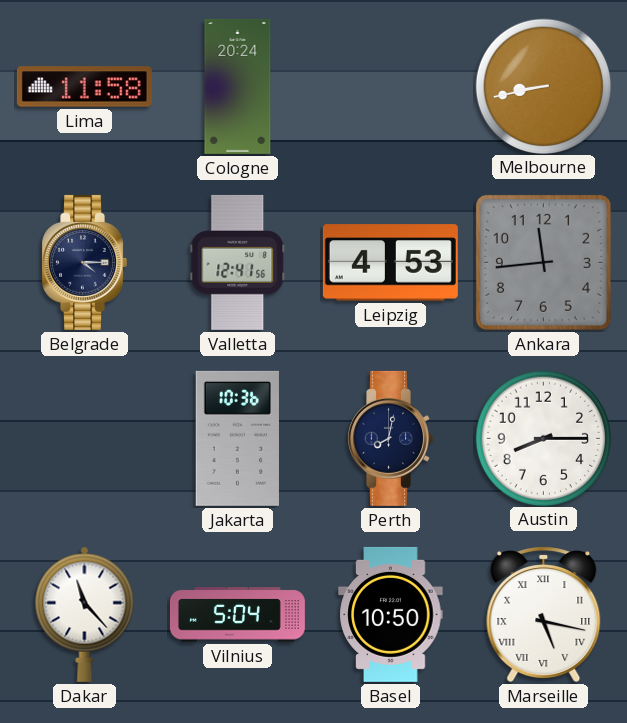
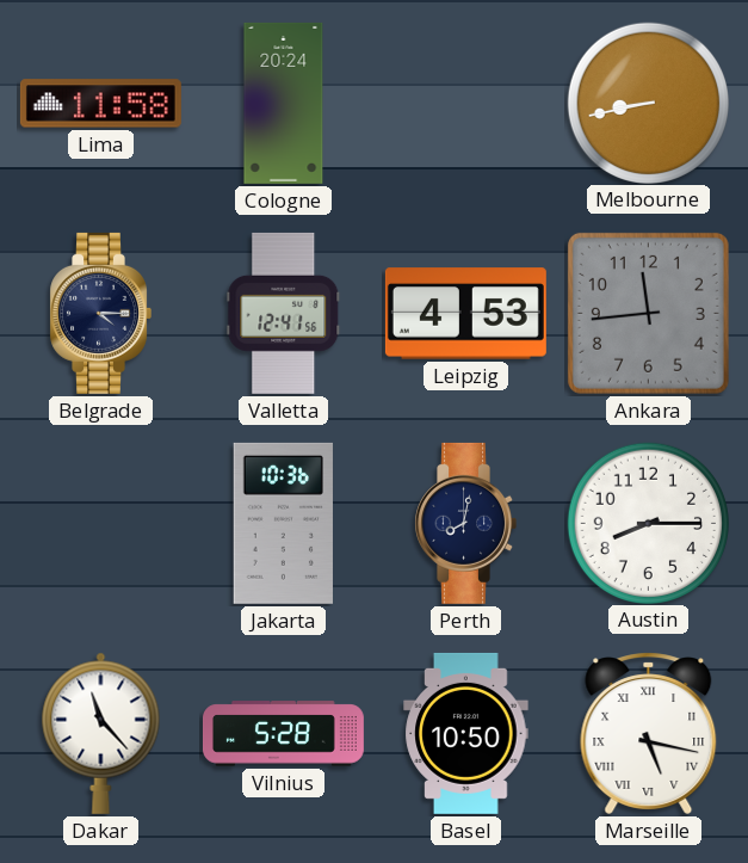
Vilnius: 5:04 -> 5:28
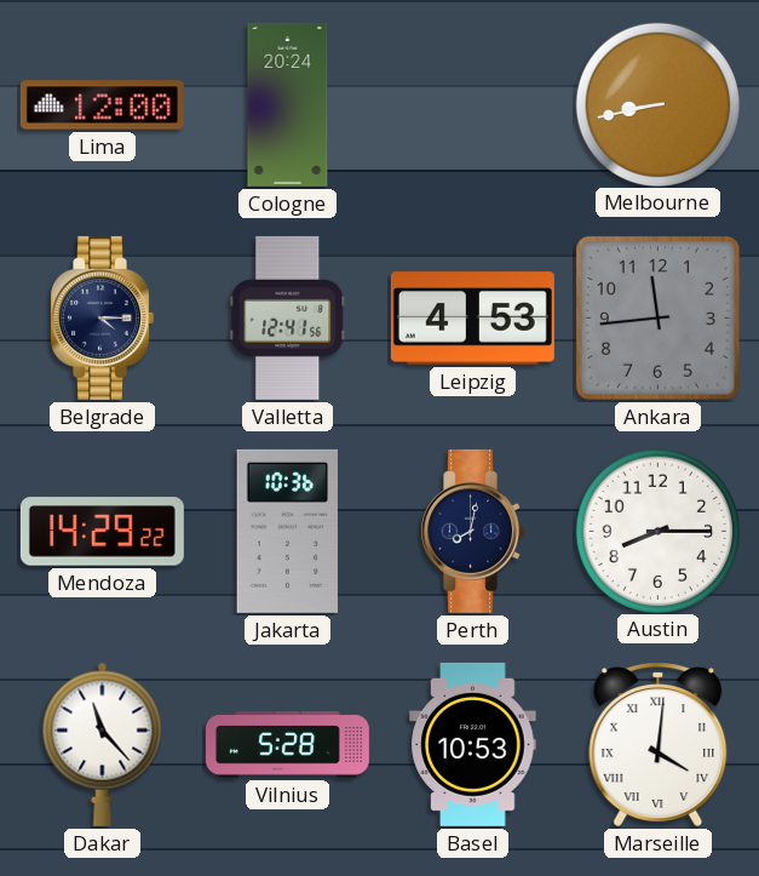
Lima: 11:58 -> 12:00
Mendoza: none -> 14:29
Basel: 10:50 -> 10:53
Marseille: 5:17 -> 4:01
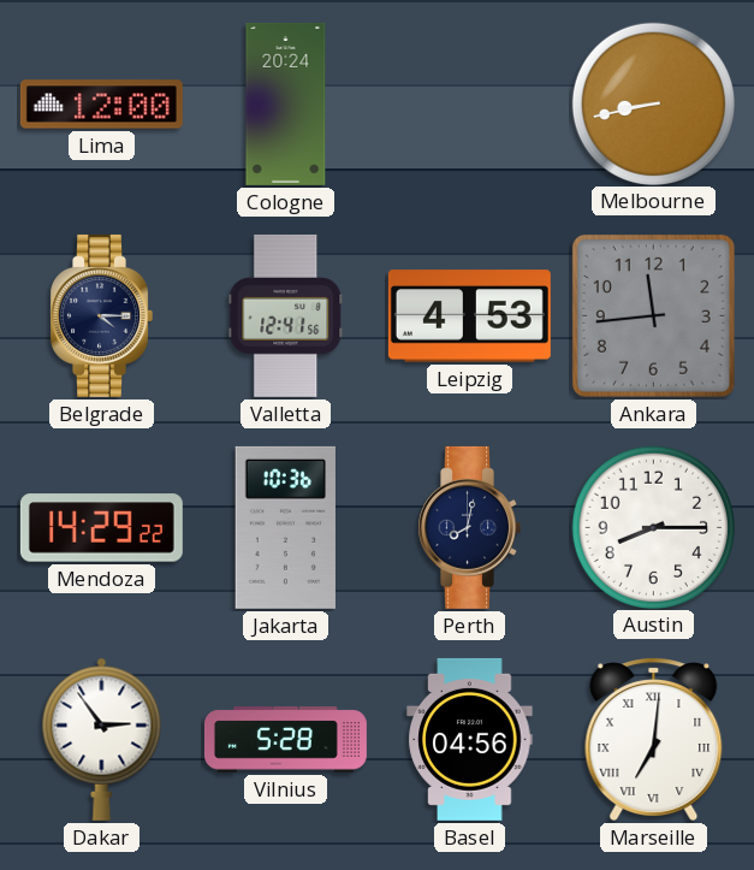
Dakar: 11:23 -> 2:54
Basel: 10:53 -> 04:56
Marseille: 4:01 -> 7:01
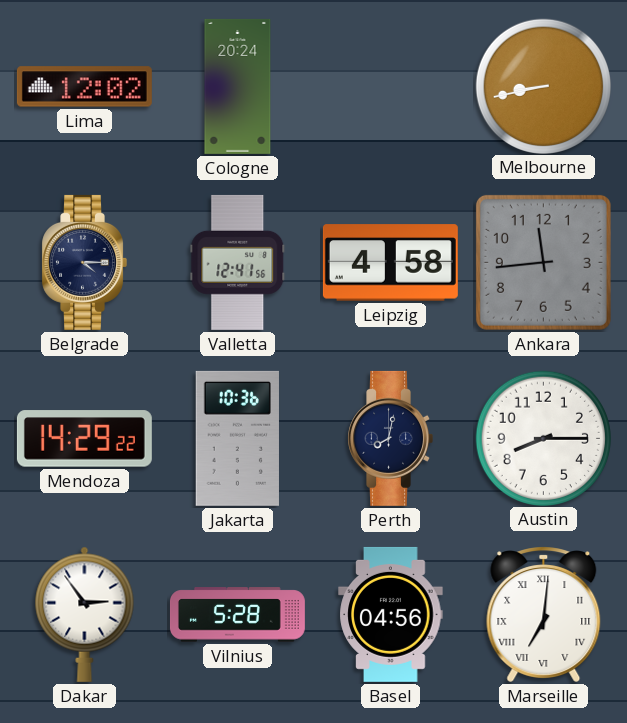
Lima: 12:00 -> 12:02
Leipzig: 4:53 -> 4:58
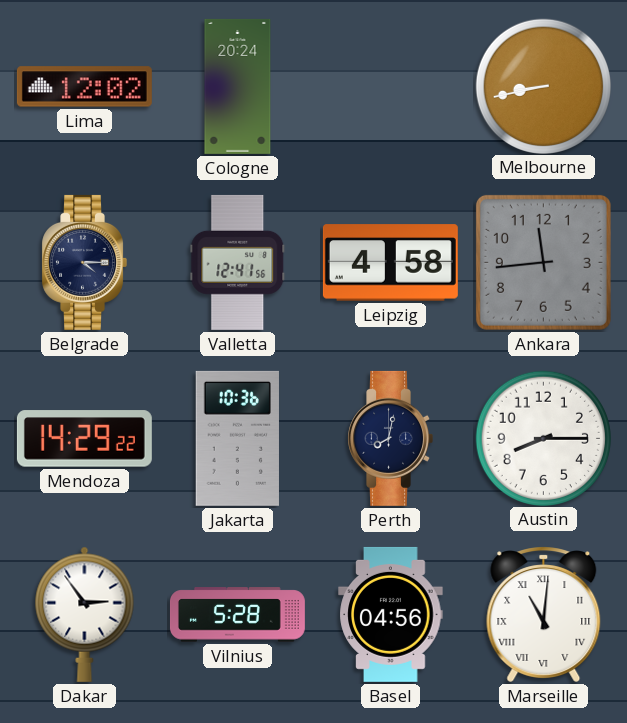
Marseille: 7:01 -> 11:01
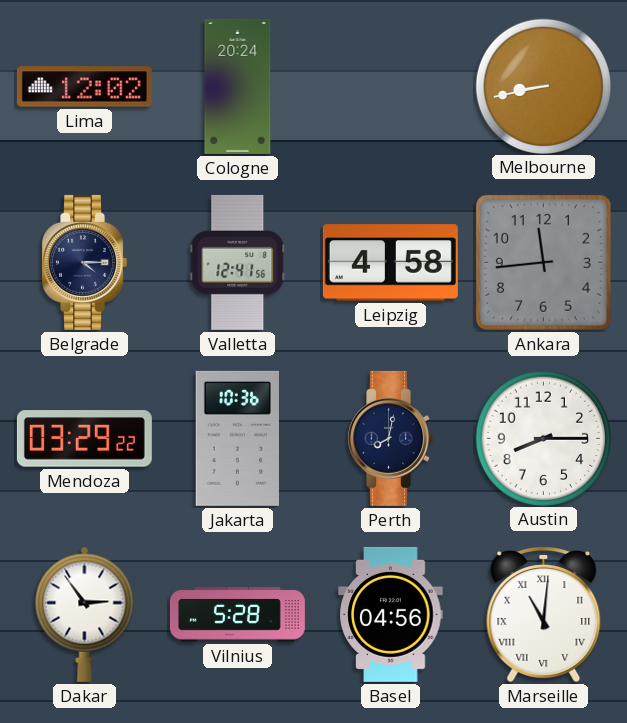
Mendoza: 14:29 -> 03:29
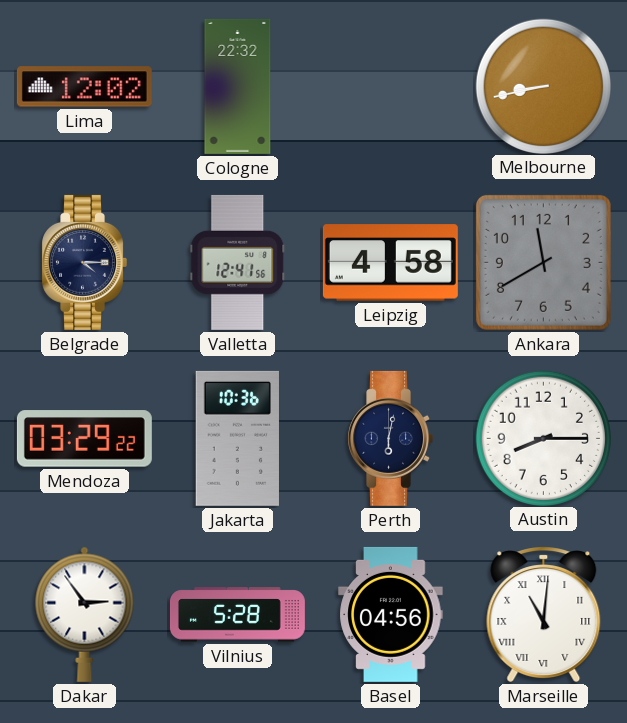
Cologne: 20:24 -> 22:32
Ankara: 11:44 -> 11:40
Perth: 8:02 -> 6:02
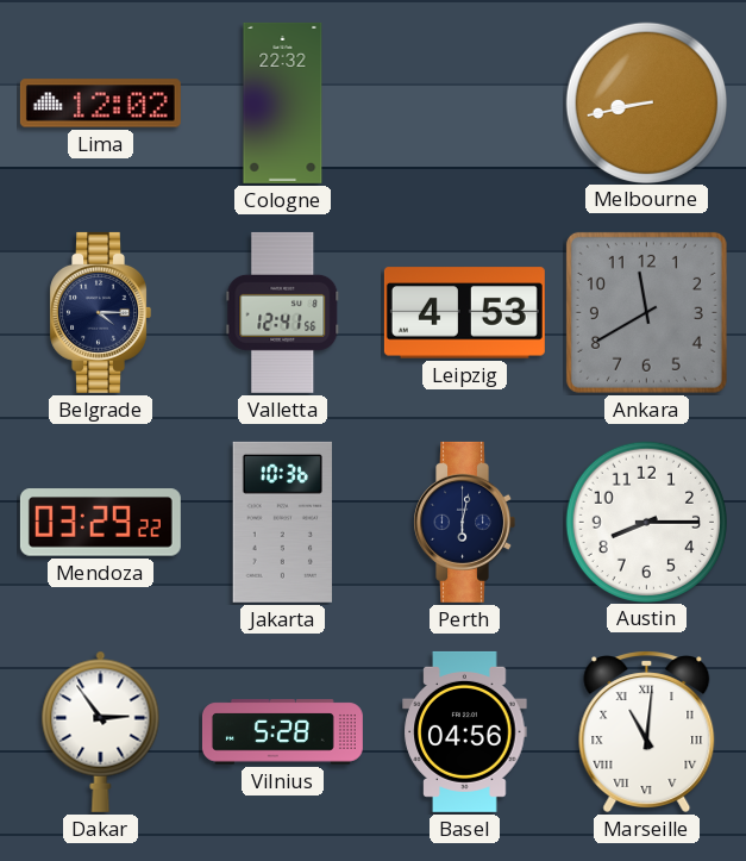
Leipzig: 4:58 -> 4:53
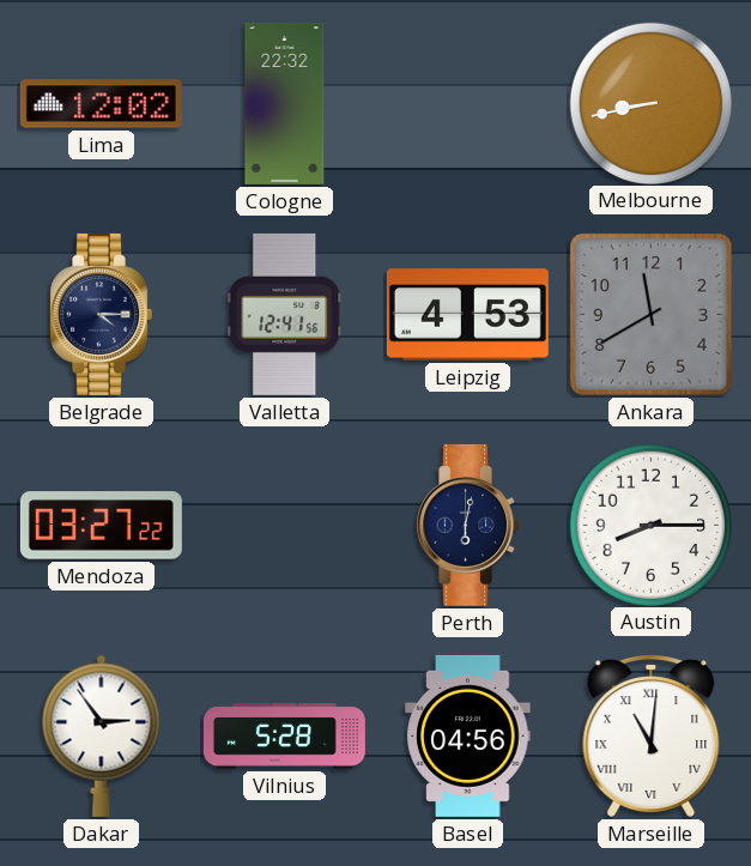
Mendoza: 03:29 -> 03:27
Jakarta: 10:36 -> none
